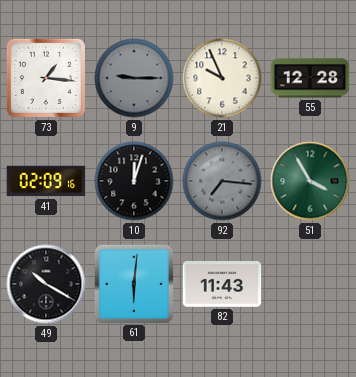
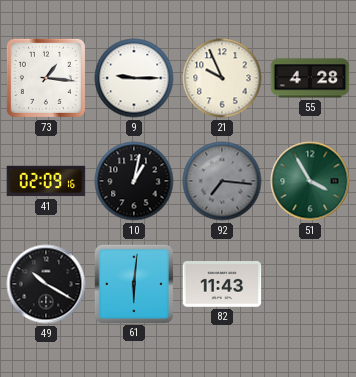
9 dial: grey -> white
55: 12:28 -> 4:28
10: 12:03 -> 1:02
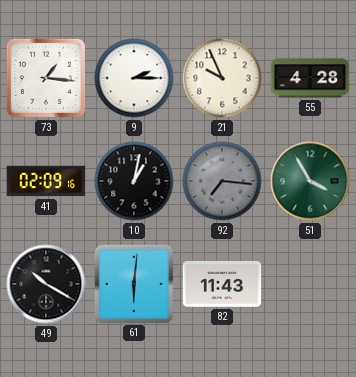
9: 9:15 -> 2:15
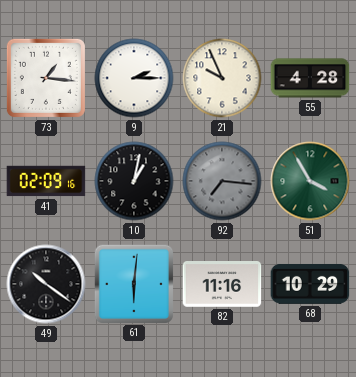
49: 10:20 -> 10:21
82: 11:43 -> 11:16
68: none -> 10:29
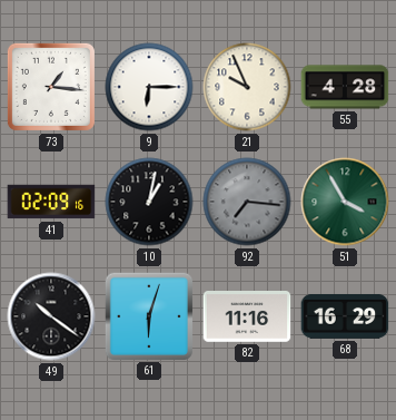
9: 2:15 -> 6:15
61: 6:01 -> 6:03
68: 10:29 -> 16:29
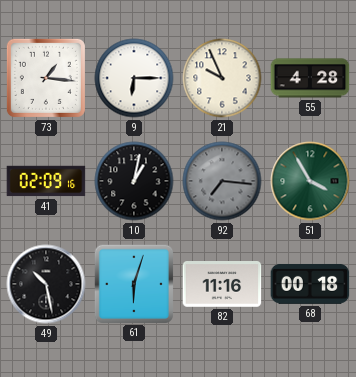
49: 10:21 -> 10:28
68: 16:29 -> 00:18
